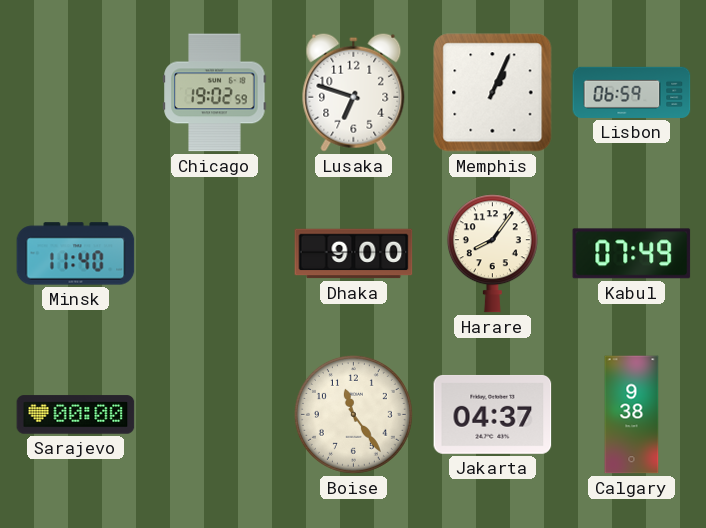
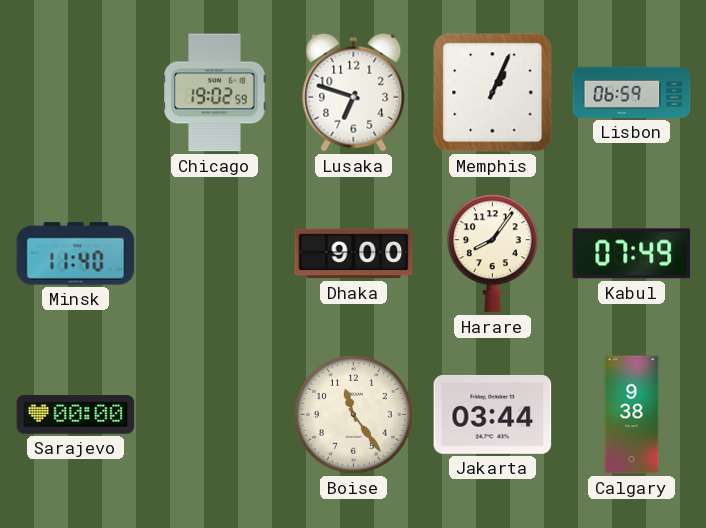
Jakarta: 04:37 -> 03:44
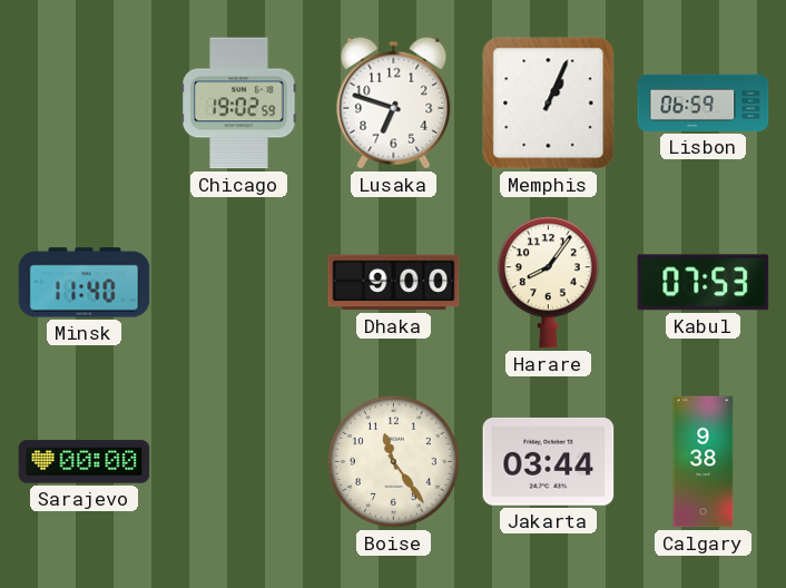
Kabul: 07:49 -> 07:53
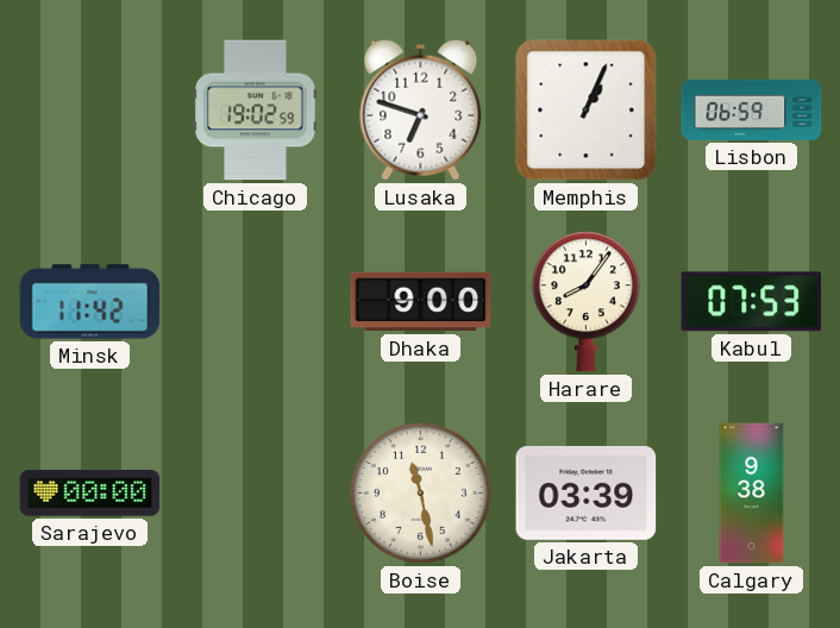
Minsk: 11:40 -> 11:42
Boise: 11:24 -> 11:28
Jakarta: 03:44 -> 03:39
